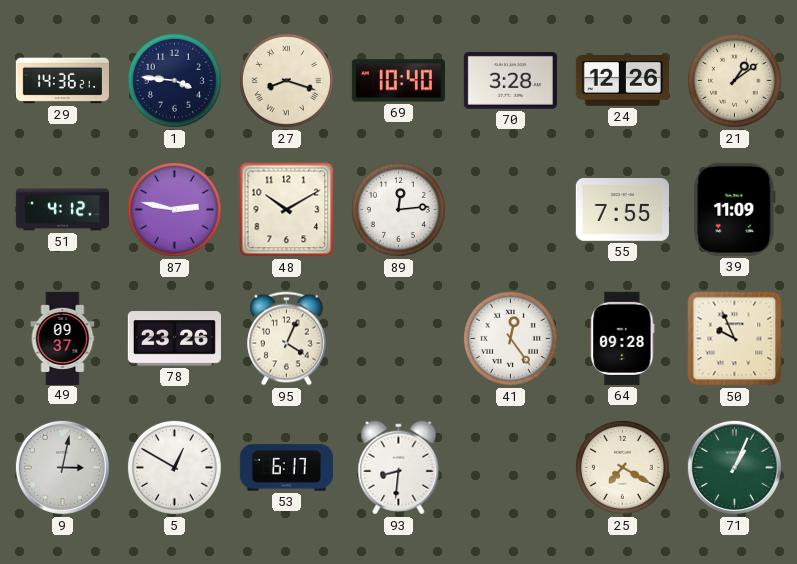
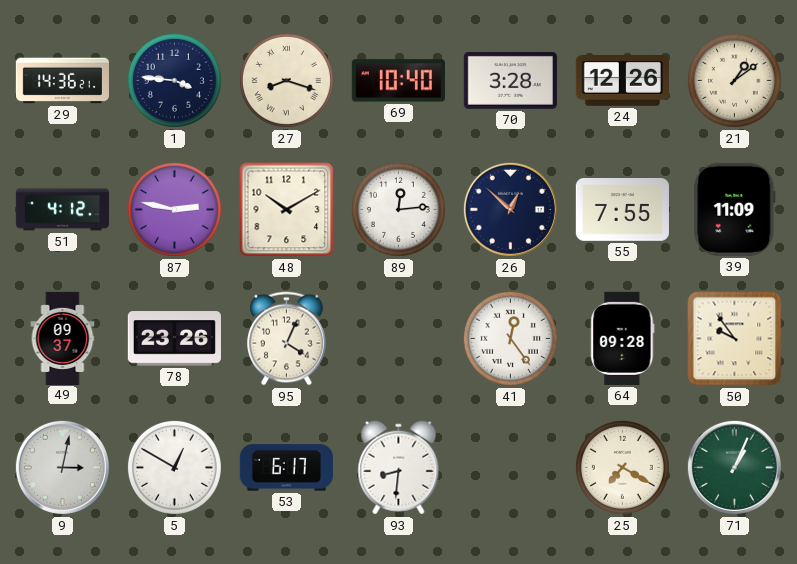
26: none -> 12:52
50: 9:56 -> 9:54
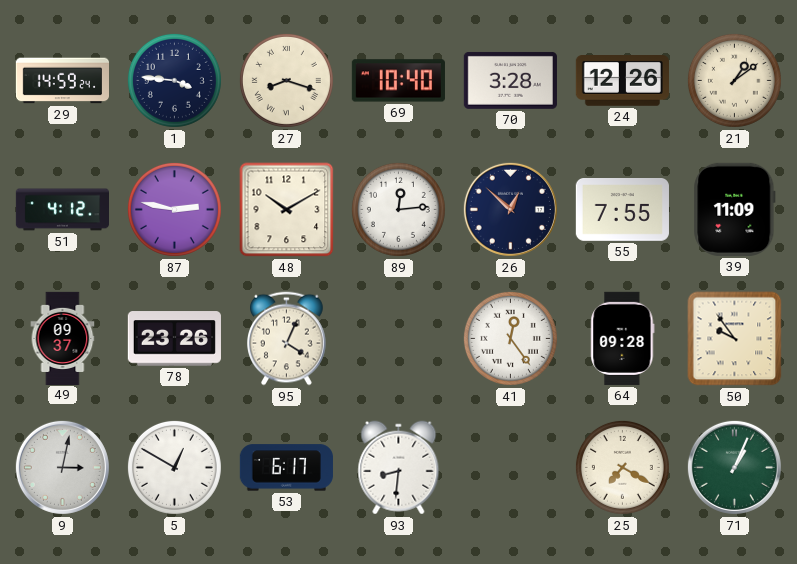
29: 14:36 -> 14:59
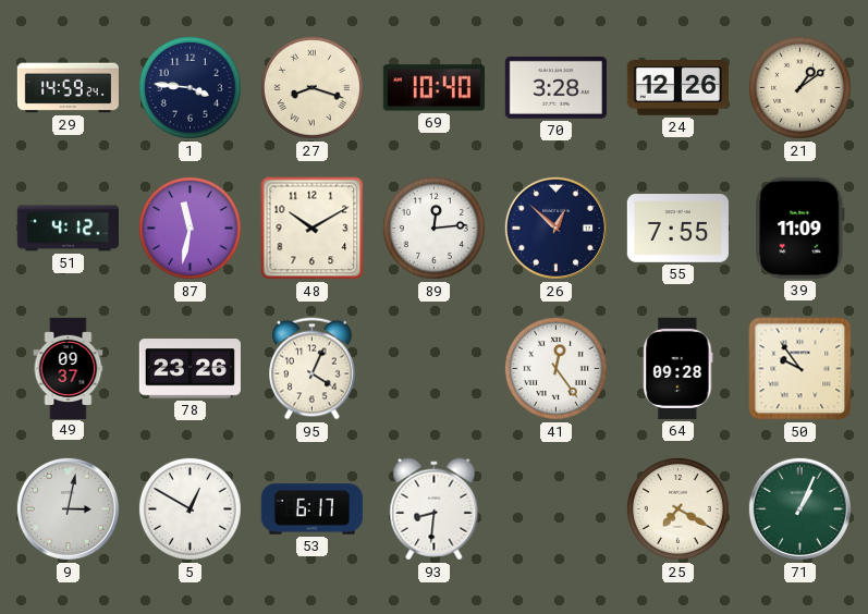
87: 2:47 -> 11:32
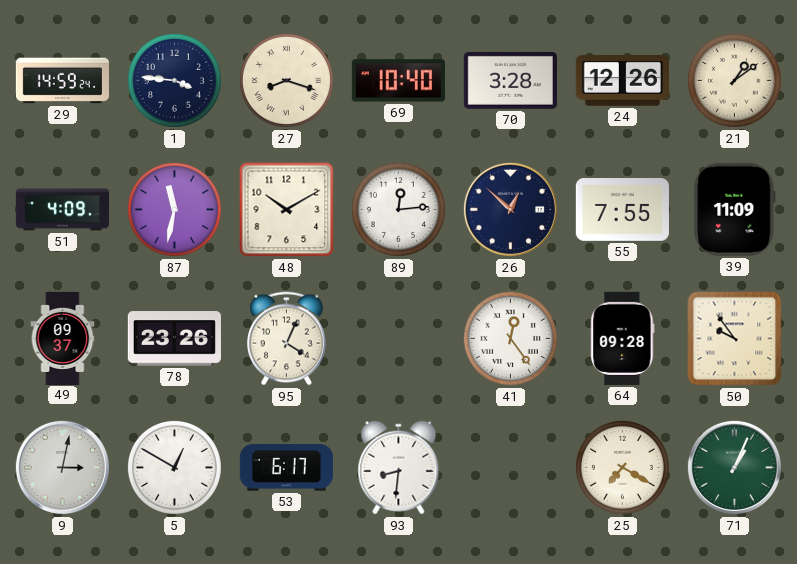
51: 4:12 -> 4:09
